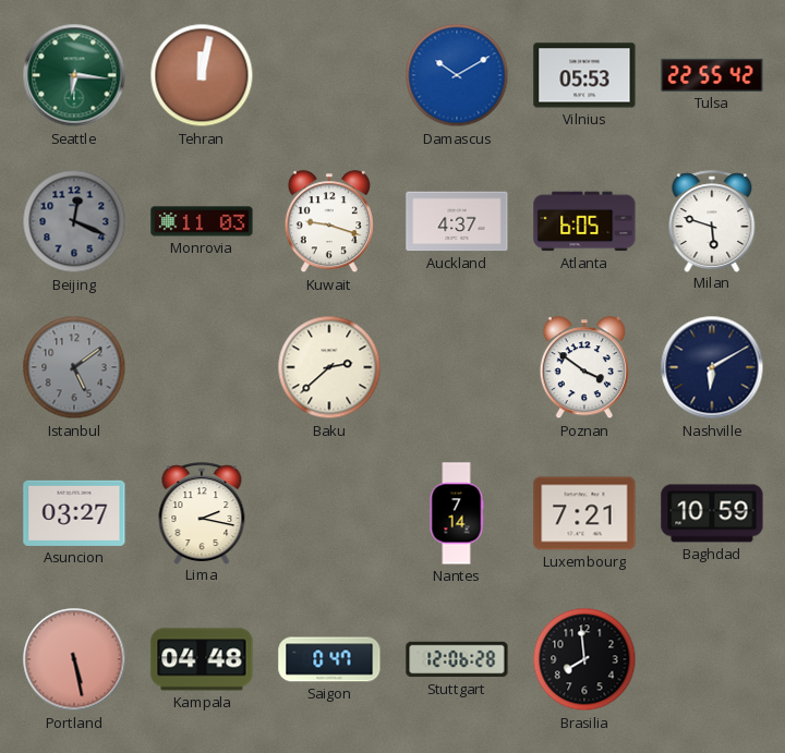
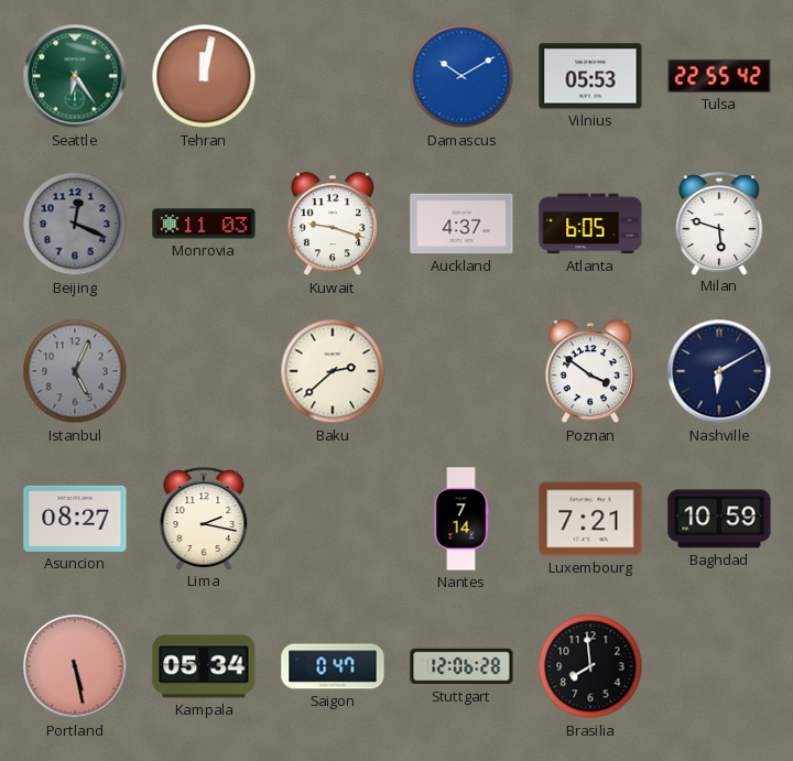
Seattle: 6:16 -> 6:24
Istanbul: 5:09 -> 5:04
Asuncion: 03:27 -> 08:27
Kampala: 04:48 -> 05:34
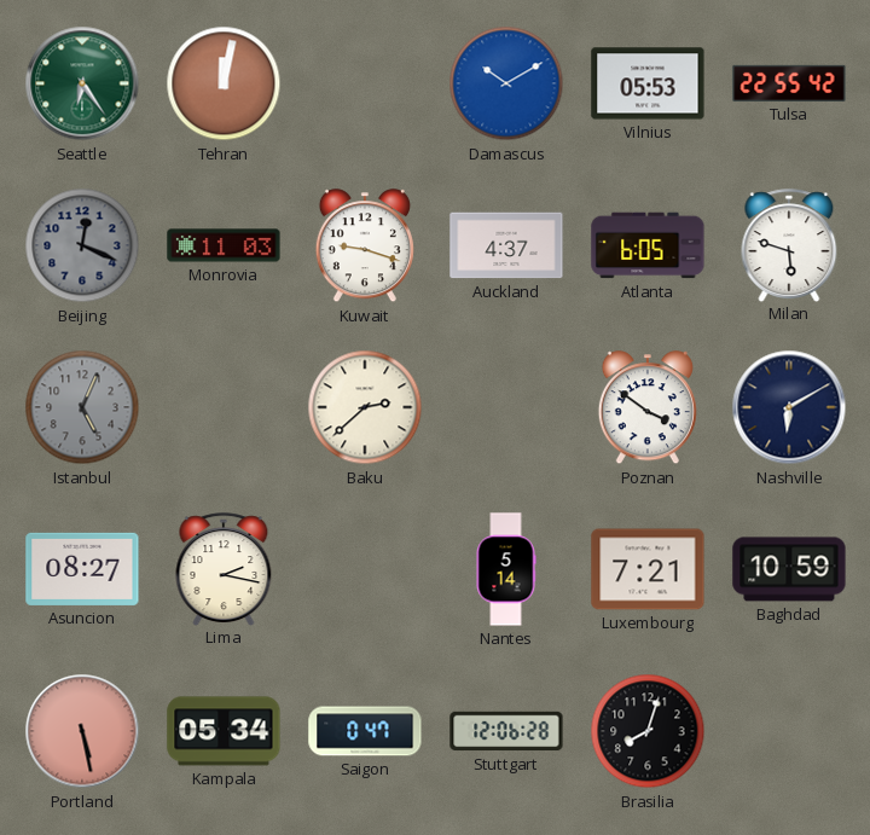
Nantes: 7:14 -> 5:14
Brasilia: 7:59 -> 8:03
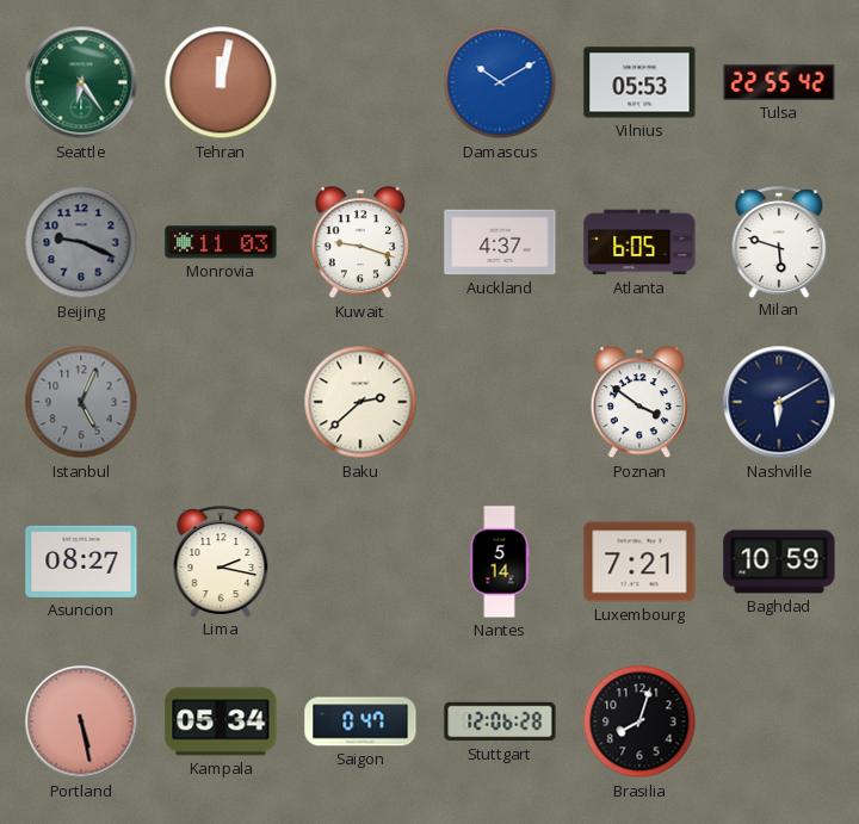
Beijing: 12:19 -> 9:19
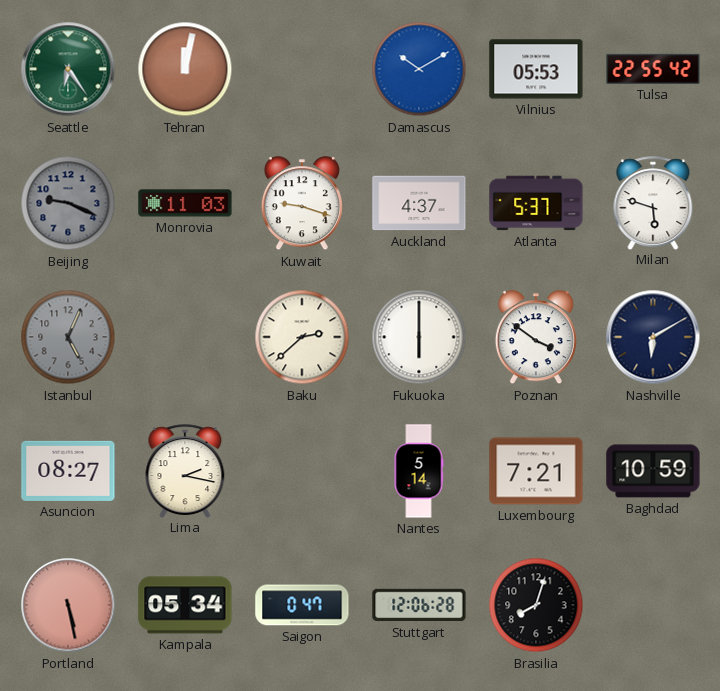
Atlanta: 6:05 -> 5:37
Fukuoka: none -> 6:00
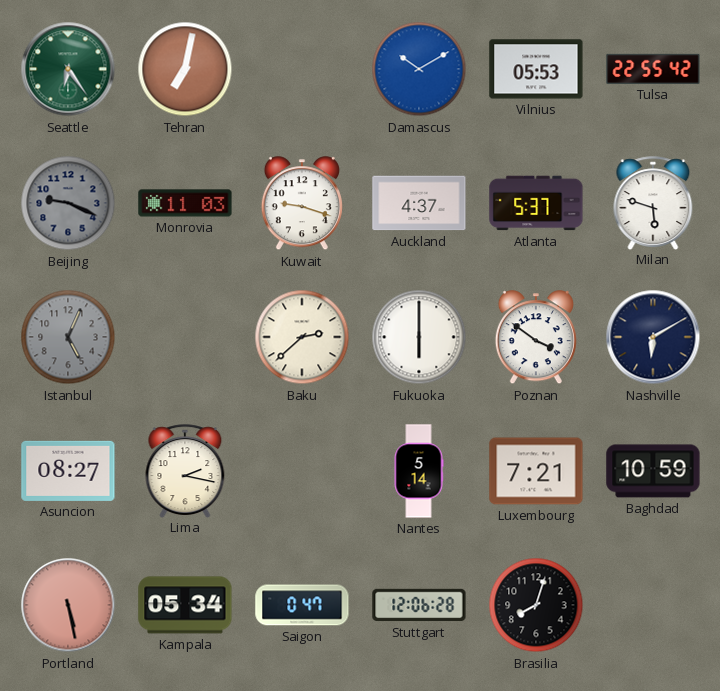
Tehran: 12:02 -> 7:02
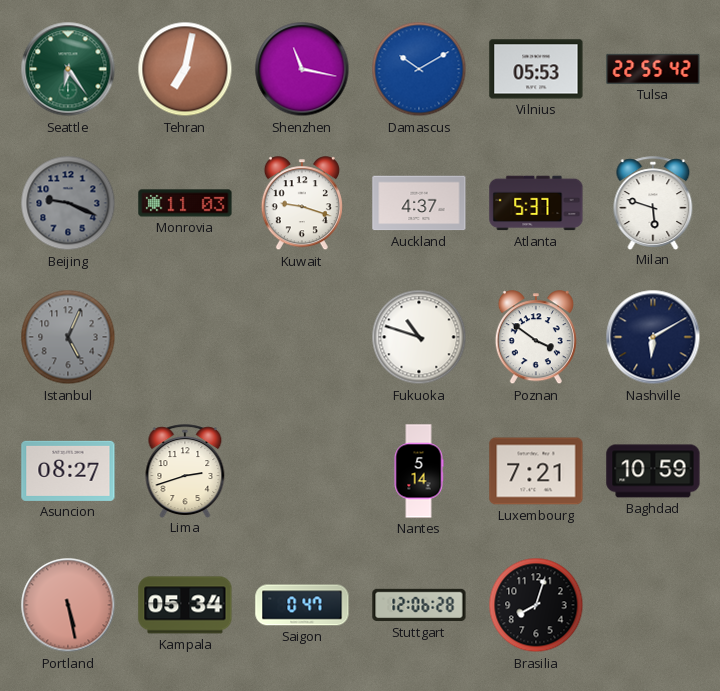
Shenzhen: none -> 11:17
Baku: 2:38 -> none
Fukuoka: 6:00 -> 10:48
Lima: 2:17 -> 2:42
